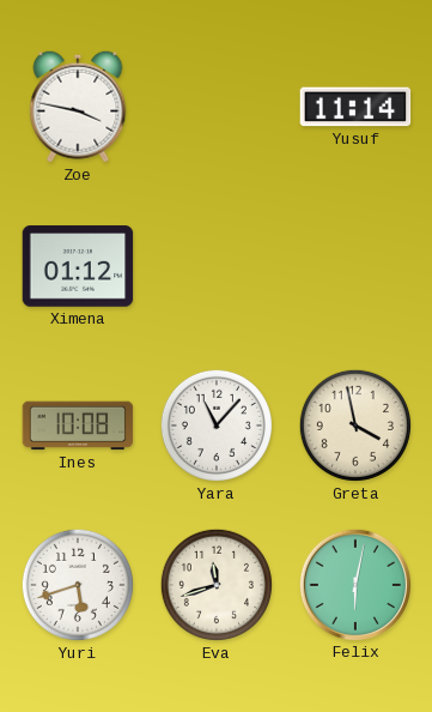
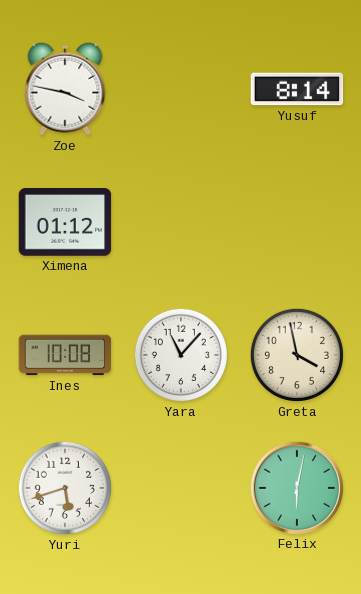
Yusuf: 11:14 -> 8:14
Eva: 11:42 -> none
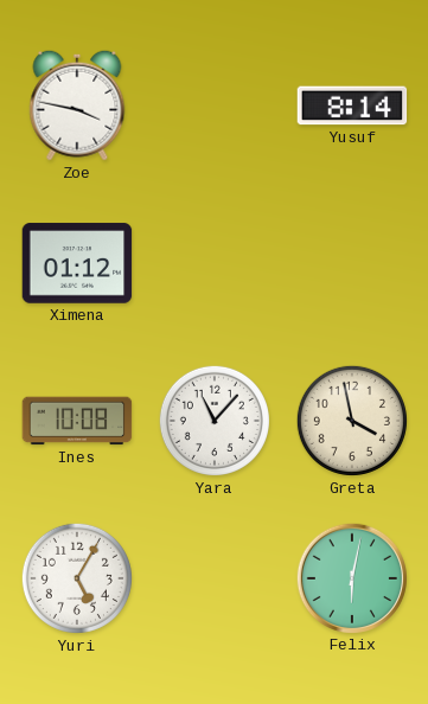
Yuri: 5:42 -> 5:05
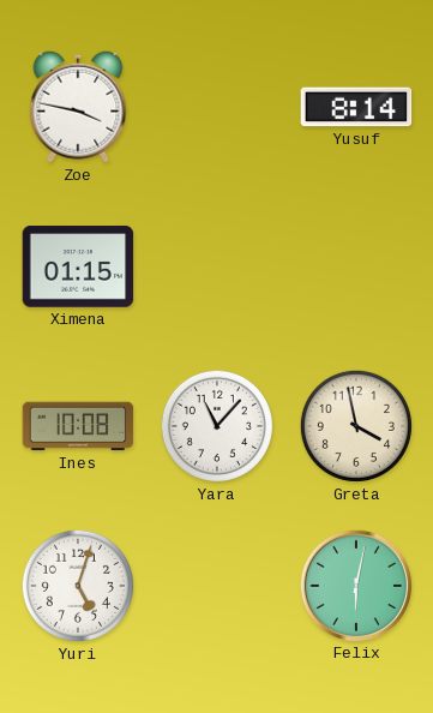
Ximena: 01:12 -> 01:15
Yuri: 5:05 -> 5:03
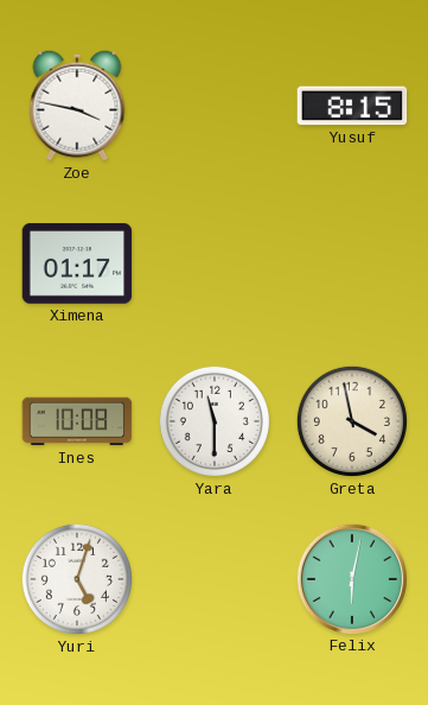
Yusuf: 8:14 -> 8:15
Ximena: 01:15 -> 01:17
Yara: 11:07 -> 11:30
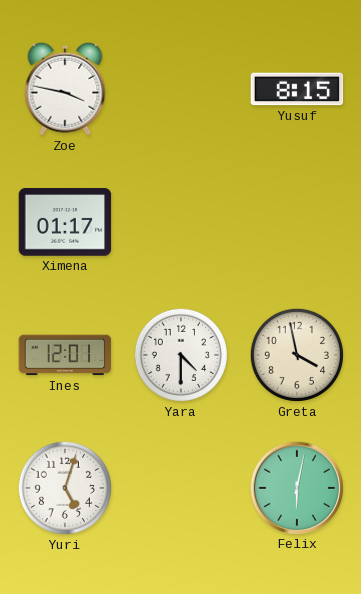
Ines: 10:08 -> 12:01
Yara: 11:30 -> 4:30
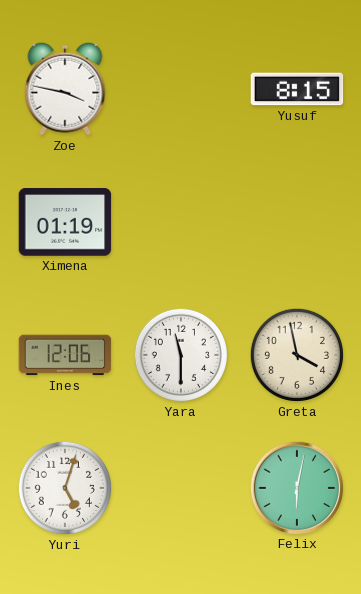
Ximena: 01:17 -> 01:19
Ines: 12:01 -> 12:06
Yara: 4:30 -> 11:30
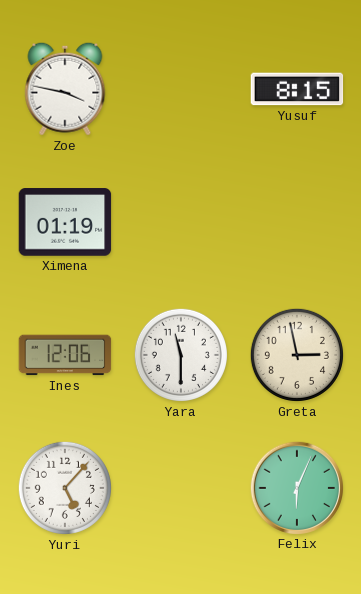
Greta: 3:58 -> 2:58
Yuri: 5:03 -> 5:07
Felix: 6:02 -> 6:04
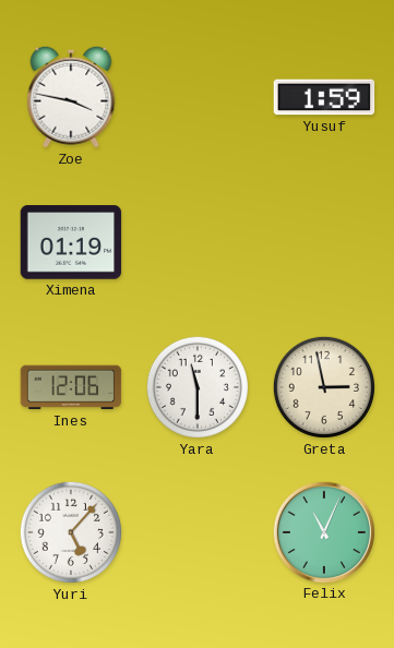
Yusuf: 8:15 -> 1:59
Felix: 6:04 -> 11:04
